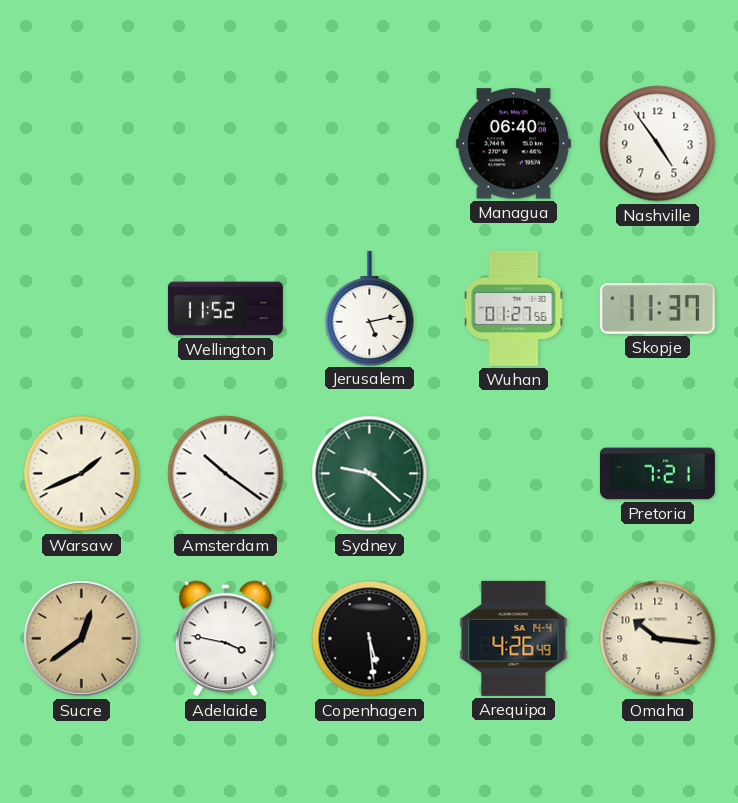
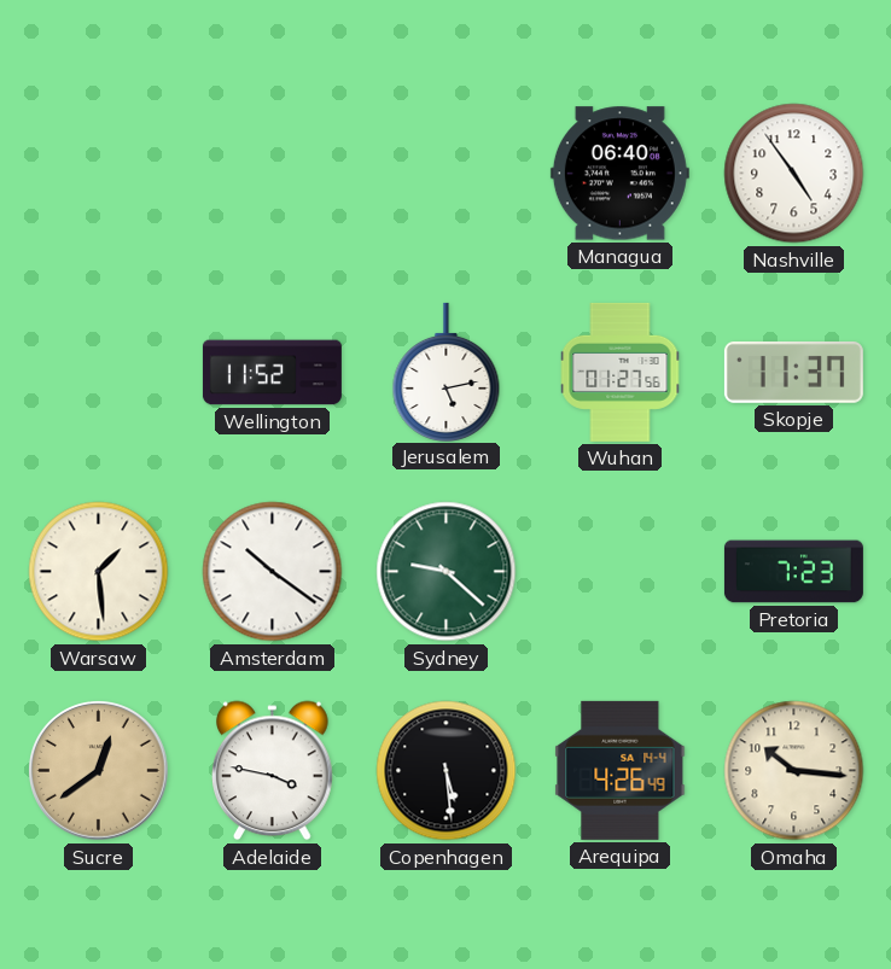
Warsaw: 1:41 -> 1:29
Pretoria: 7:21 -> 7:23
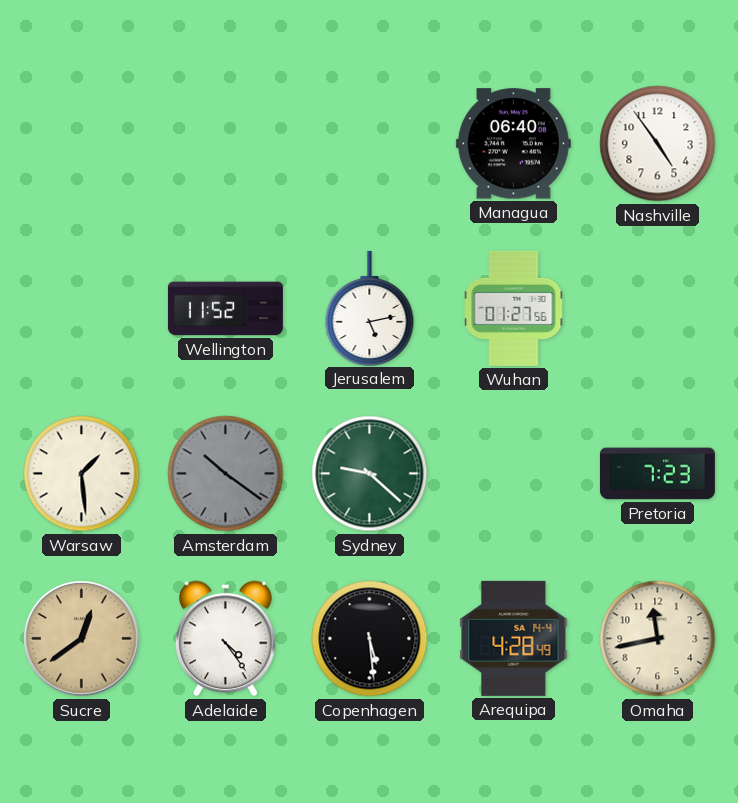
Skopje: 11:37 -> none
Amsterdam dial: white -> grey
Adelaide: 3:47 -> 4:24
Arequipa: 4:26 -> 4:28
Omaha: 10:16 -> 11:43
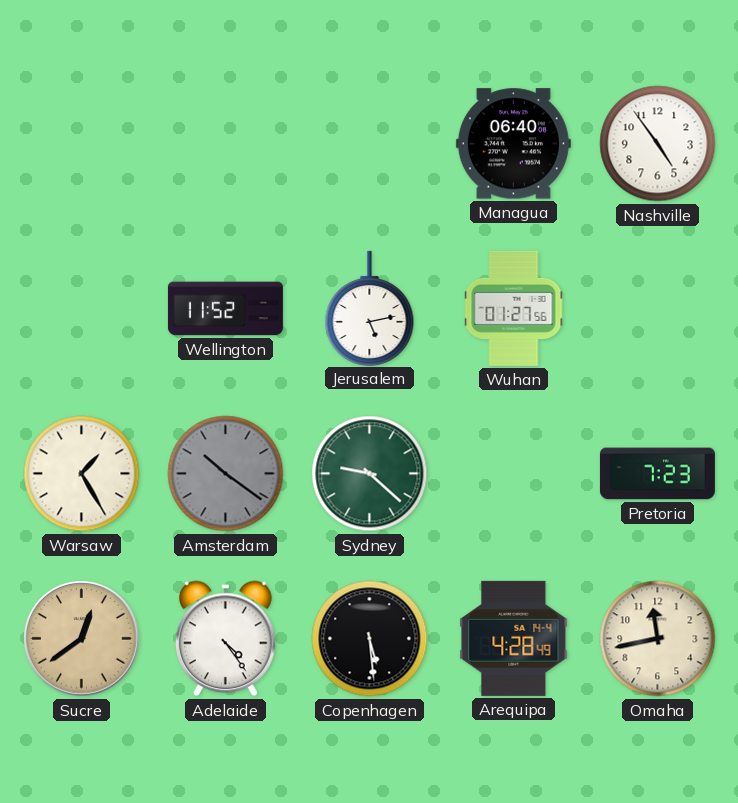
Warsaw: 1:29 -> 1:25
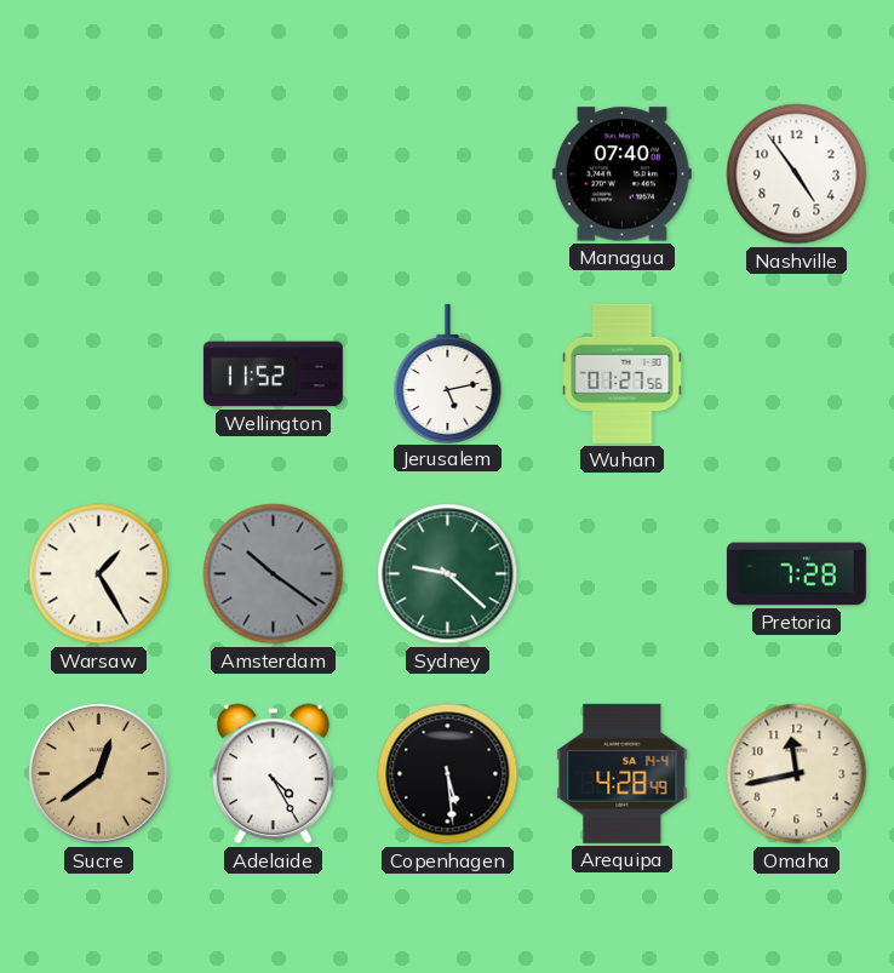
Managua: 06:40 -> 07:40
Pretoria: 7:23 -> 7:28
Adelaide: 4:24 -> 4:25
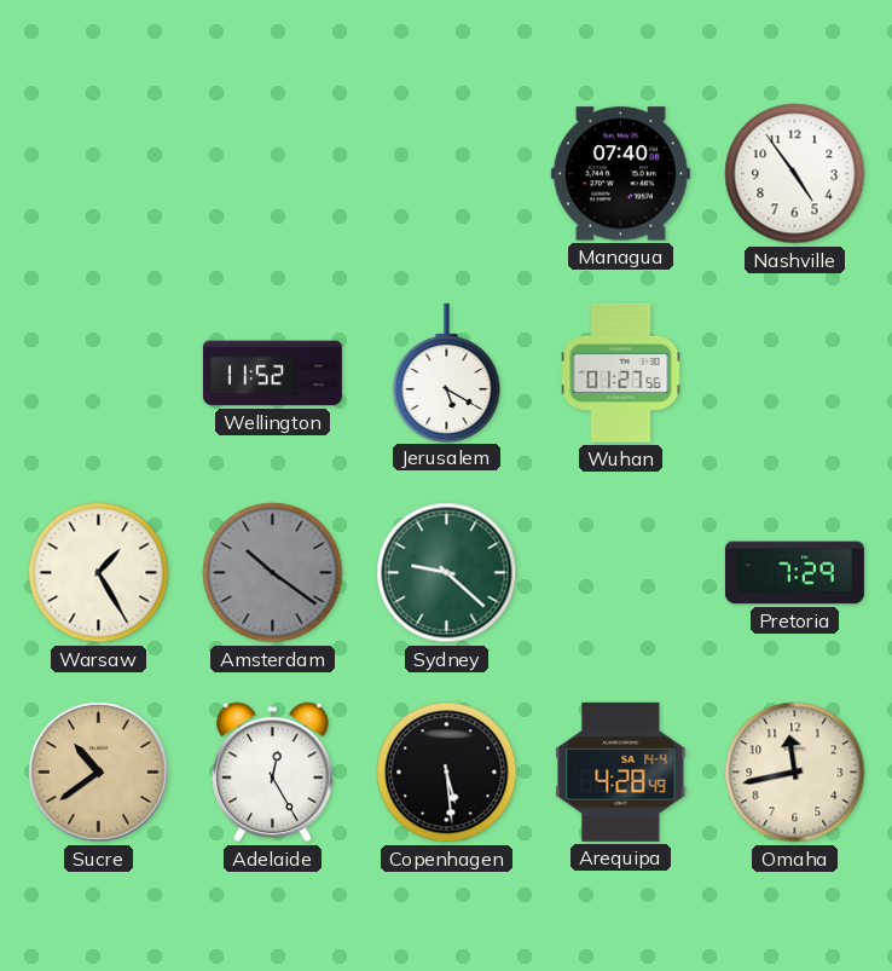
Jerusalem: 5:13 -> 5:20
Pretoria: 7:28 -> 7:29
Sucre: 12:39 -> 10:39
Adelaide: 4:25 -> 12:25
